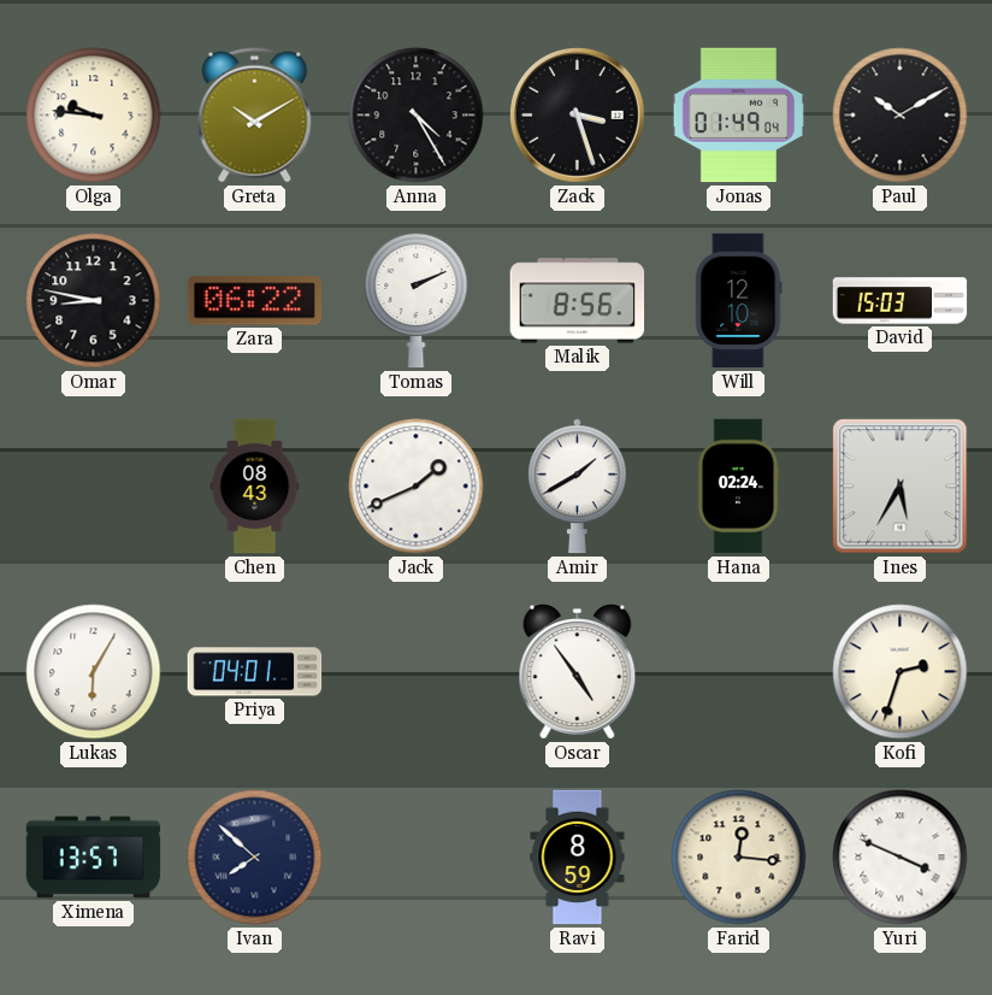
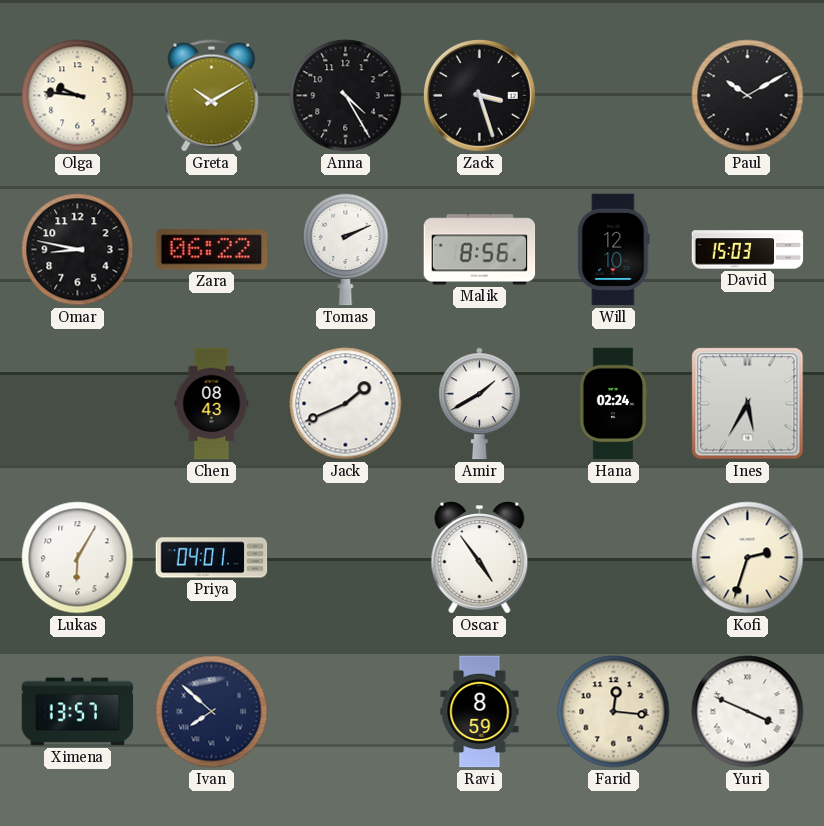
Jonas: 01:49 -> none
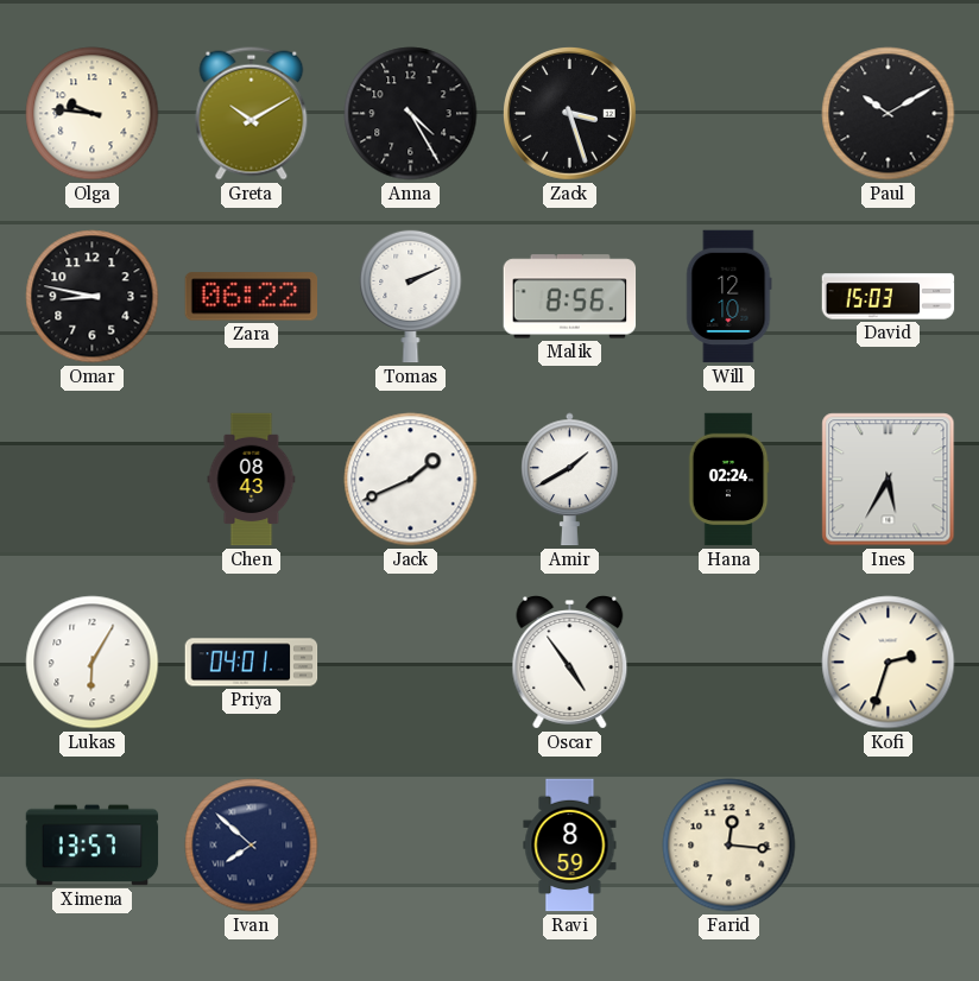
Yuri: 3:49 -> none
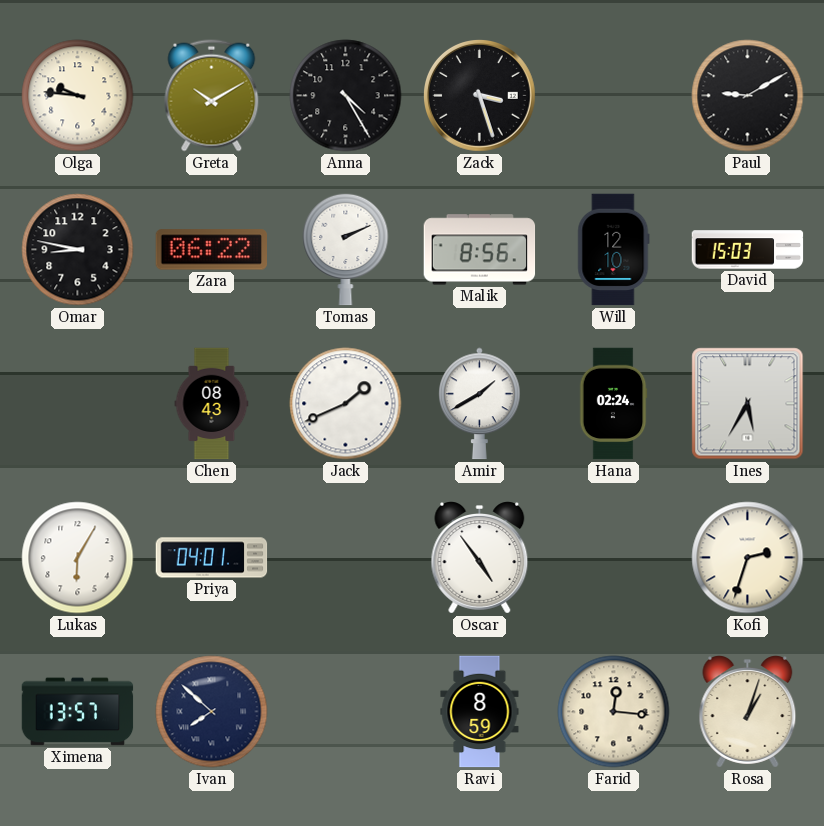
Paul: 10:10 -> 9:10
Rosa: none -> 1:03
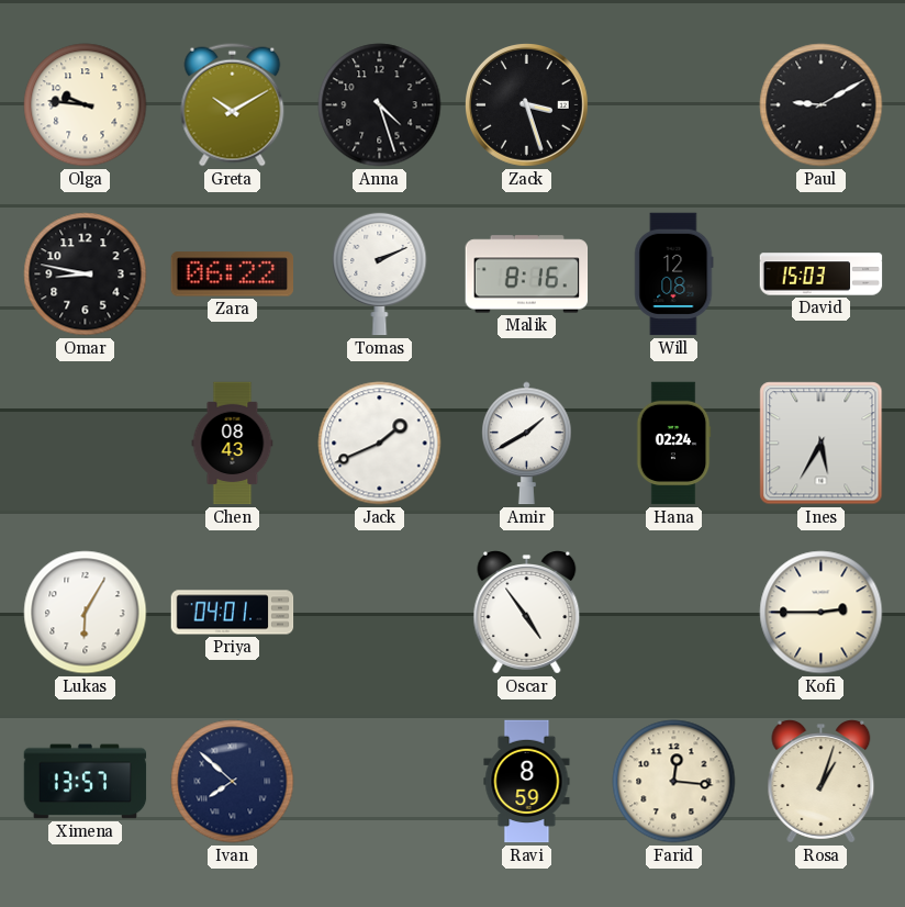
Anna: 4:25 -> 4:27
Malik: 8:56 -> 8:16
Will: 12:10 -> 12:08
Kofi: 2:33 -> 2:45
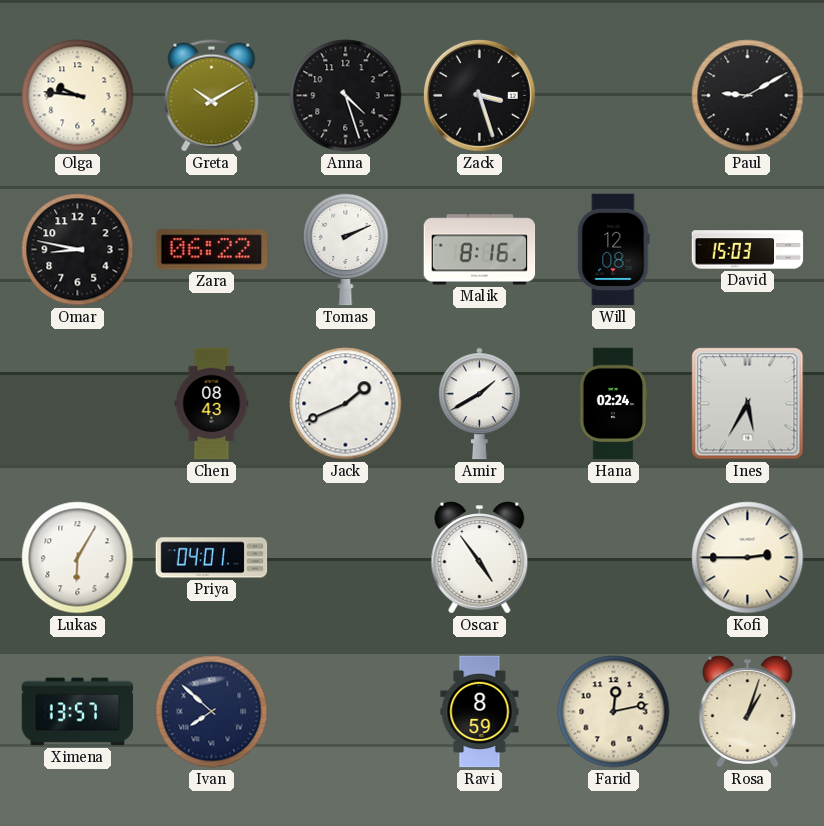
Farid: 12:16 -> 12:13
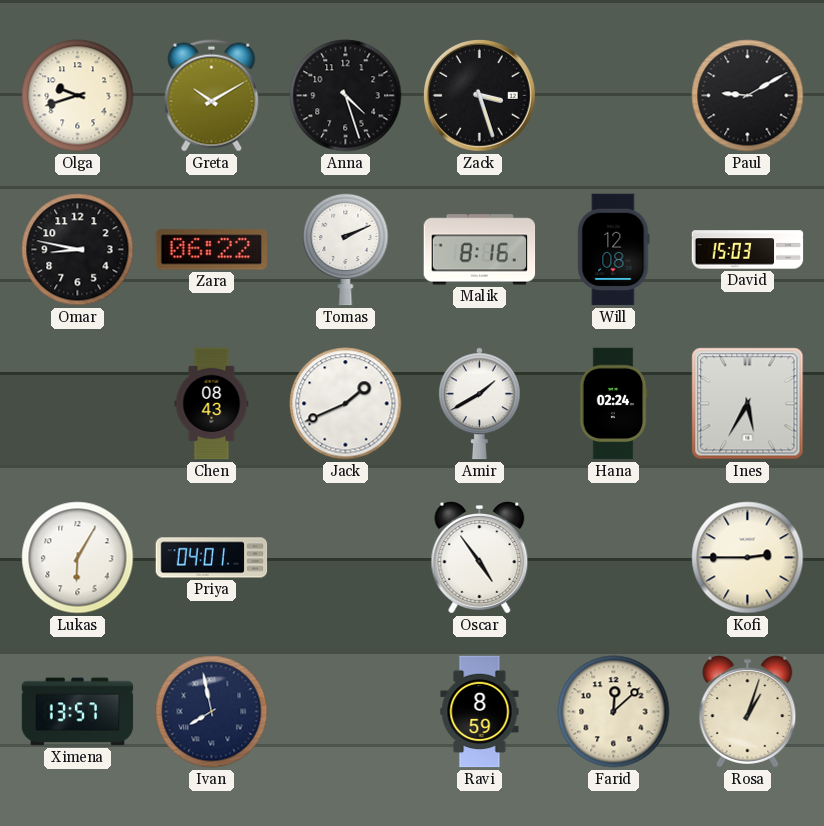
Olga: 9:46 -> 9:42
Ivan: 7:52 -> 7:58
Farid: 12:13 -> 12:08
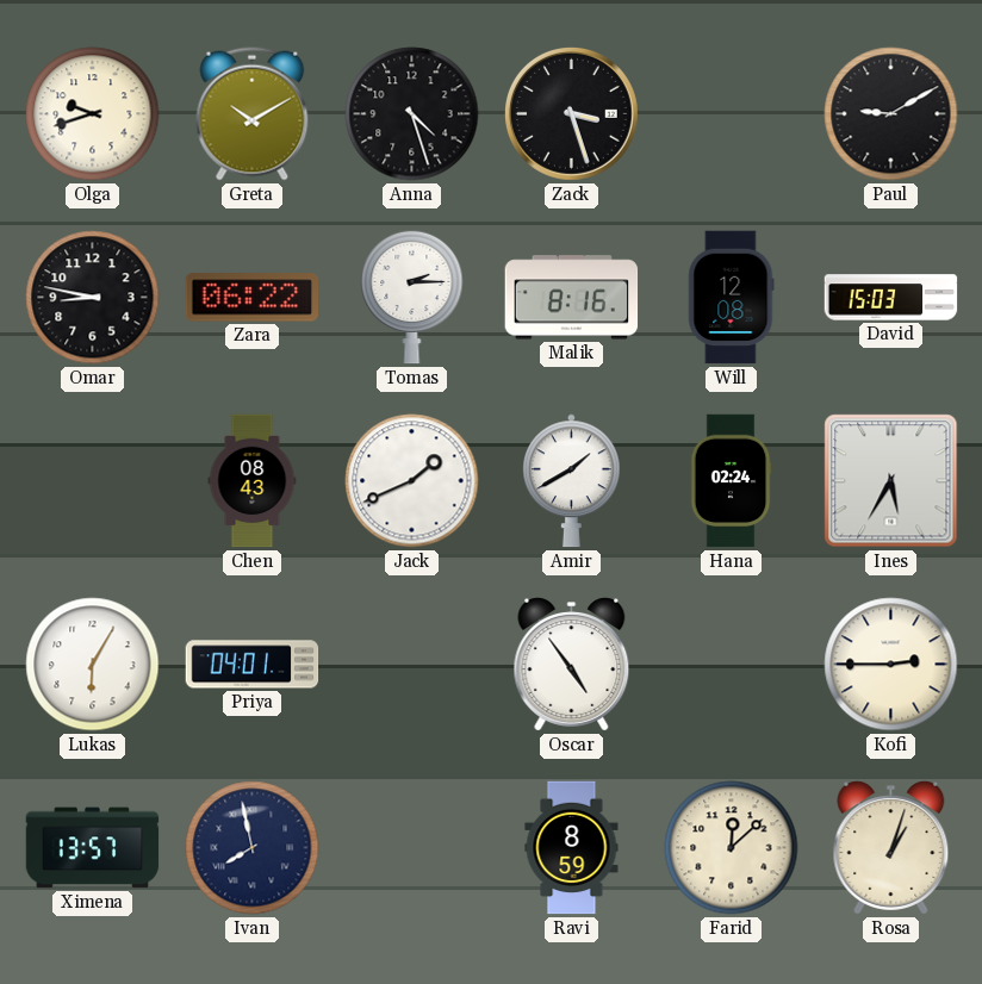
Tomas: 2:11 -> 2:15
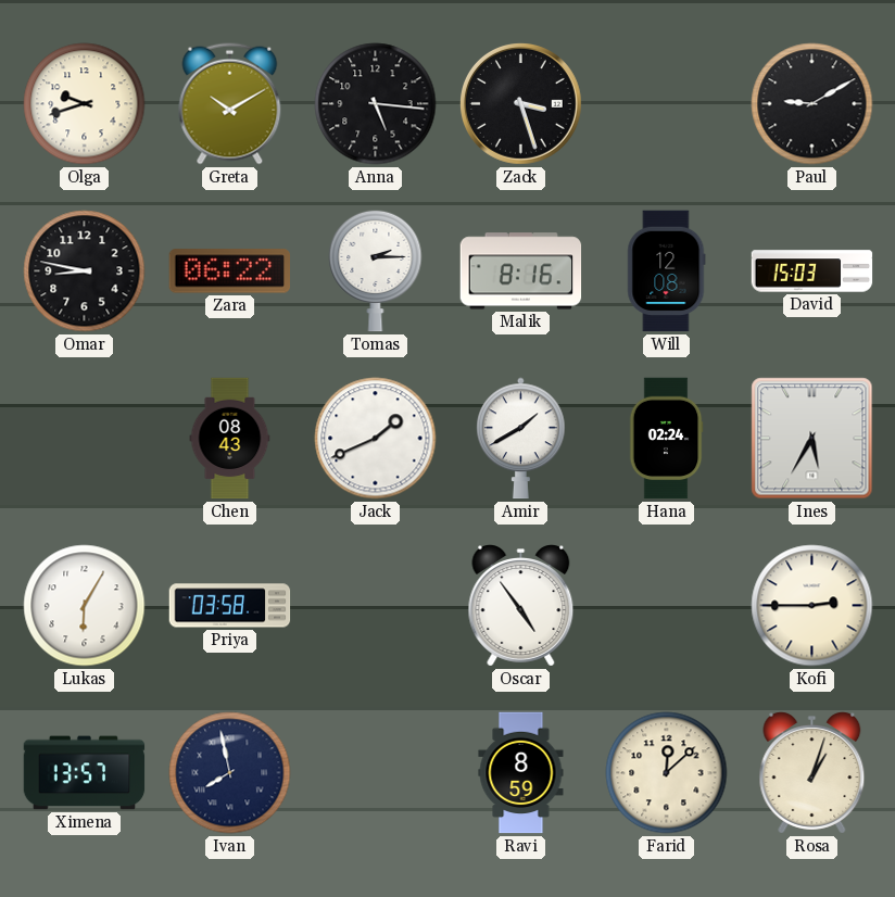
Anna: 4:27 -> 5:16
Priya: 04:01 -> 03:58
